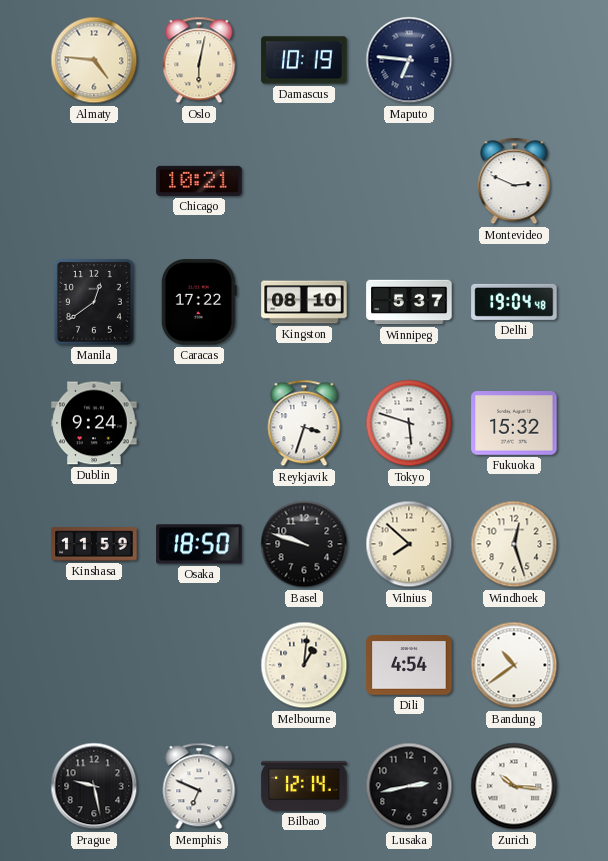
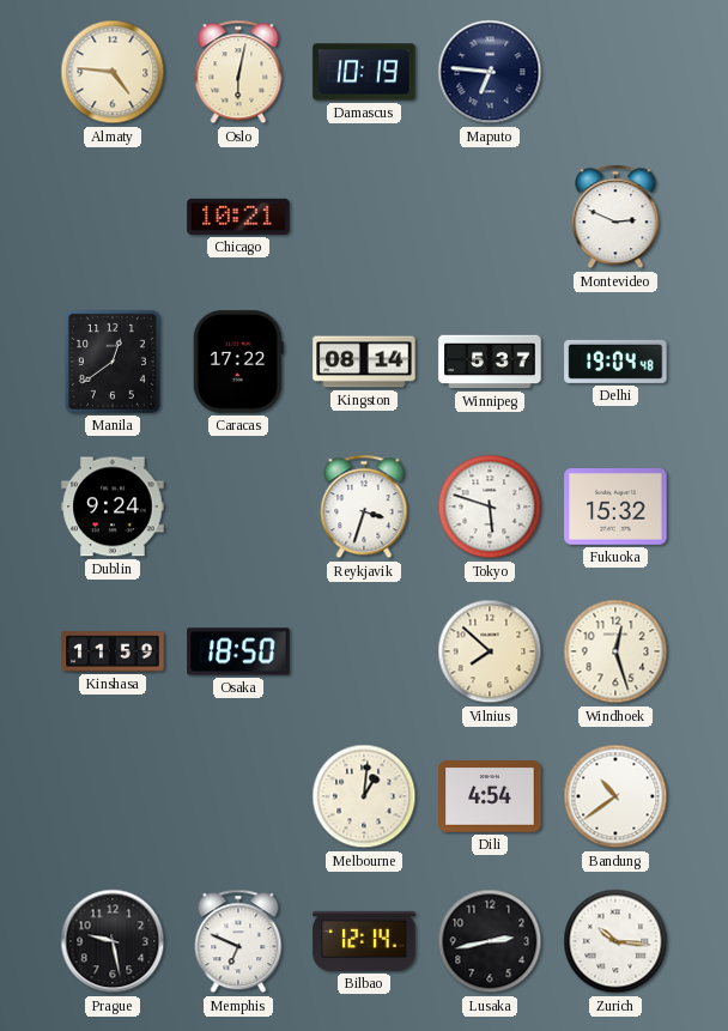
Kingston: 08:10 -> 08:14
Basel: 9:48 -> none
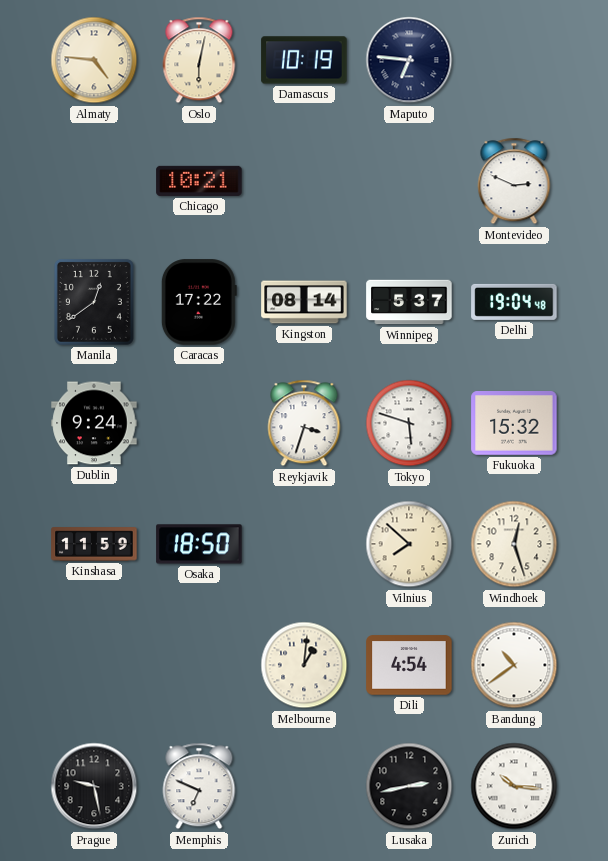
Bilbao: 12:14 -> none
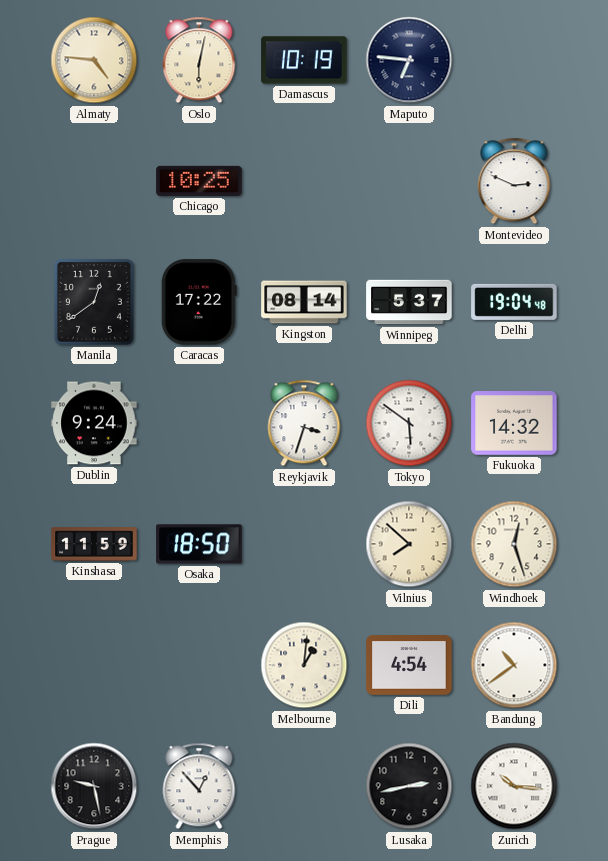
Chicago: 10:21 -> 10:25
Tokyo: 5:48 -> 5:51
Fukuoka: 15:32 -> 14:32
Memphis: 6:49 -> 12:53
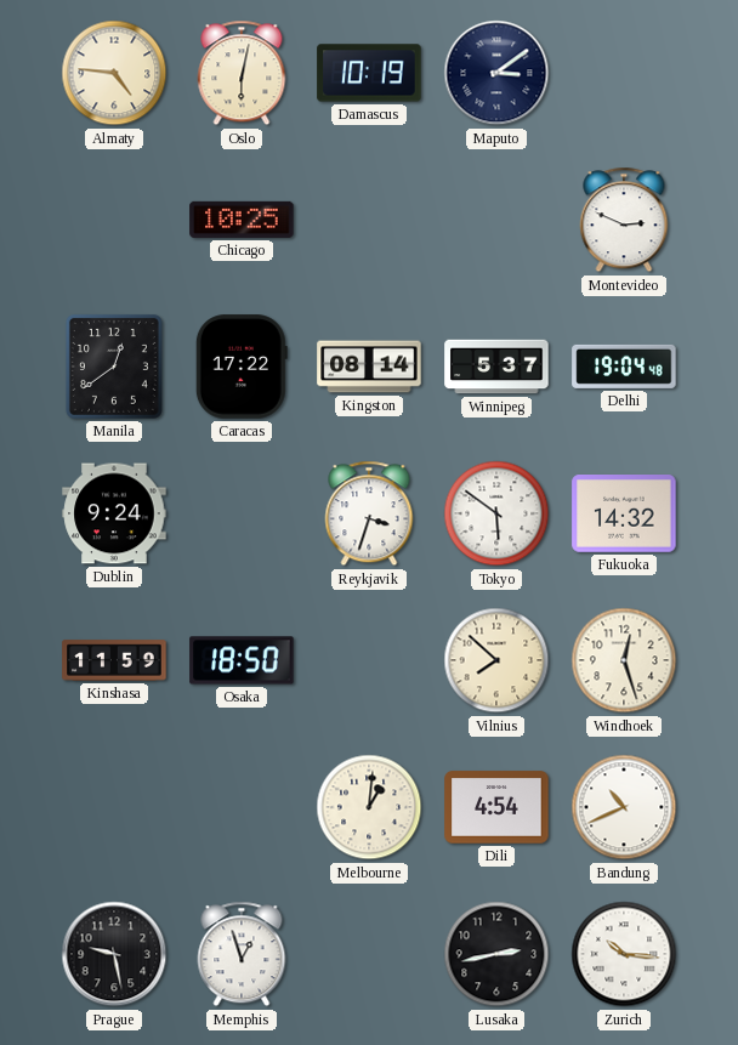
Maputo: 6:46 -> 3:09
Bandung: 10:39 -> 10:41
Memphis: 12:53 -> 12:57
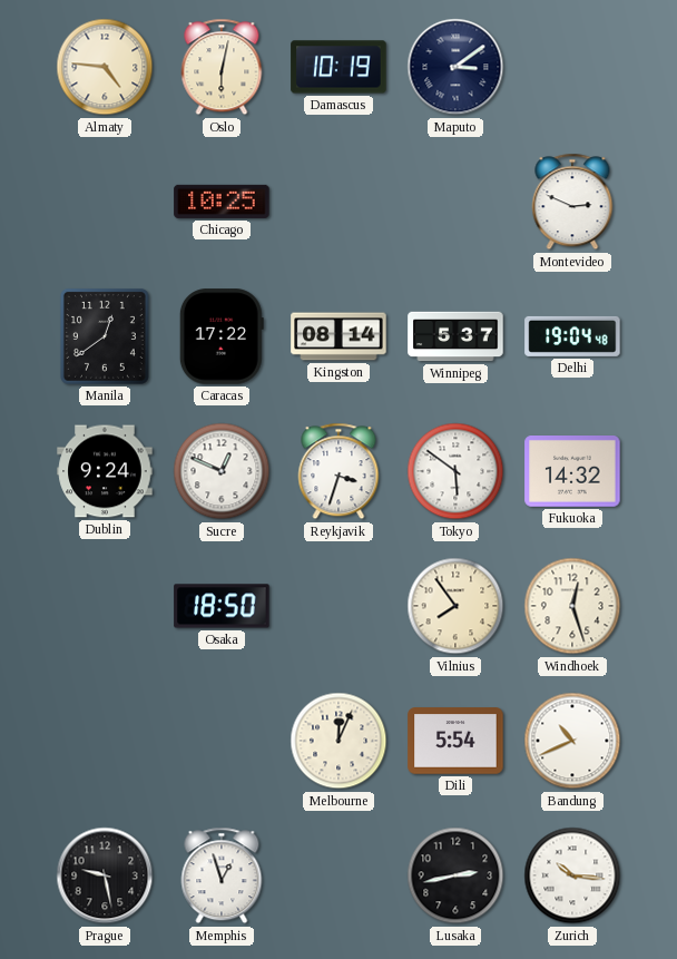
Sucre: none -> 12:49
Kinshasa: 11:59 -> none
Vilnius: 7:52 -> 7:54
Melbourne: 1:01 -> 12:04
Dili: 4:54 -> 5:54
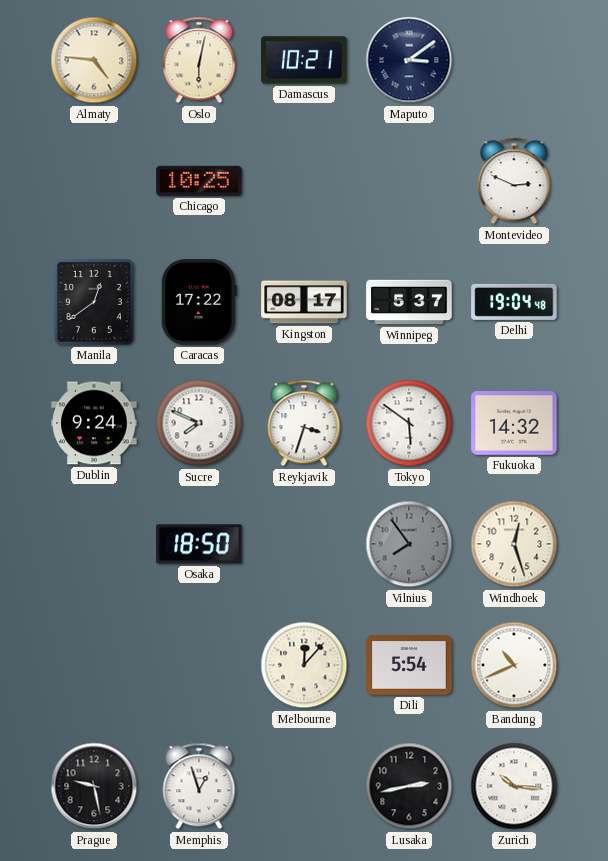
Damascus: 10:19 -> 10:21
Kingston: 08:14 -> 08:17
Sucre: 12:49 -> 7:49
Vilnius dial: cream -> grey
Melbourne: 12:04 -> 12:07
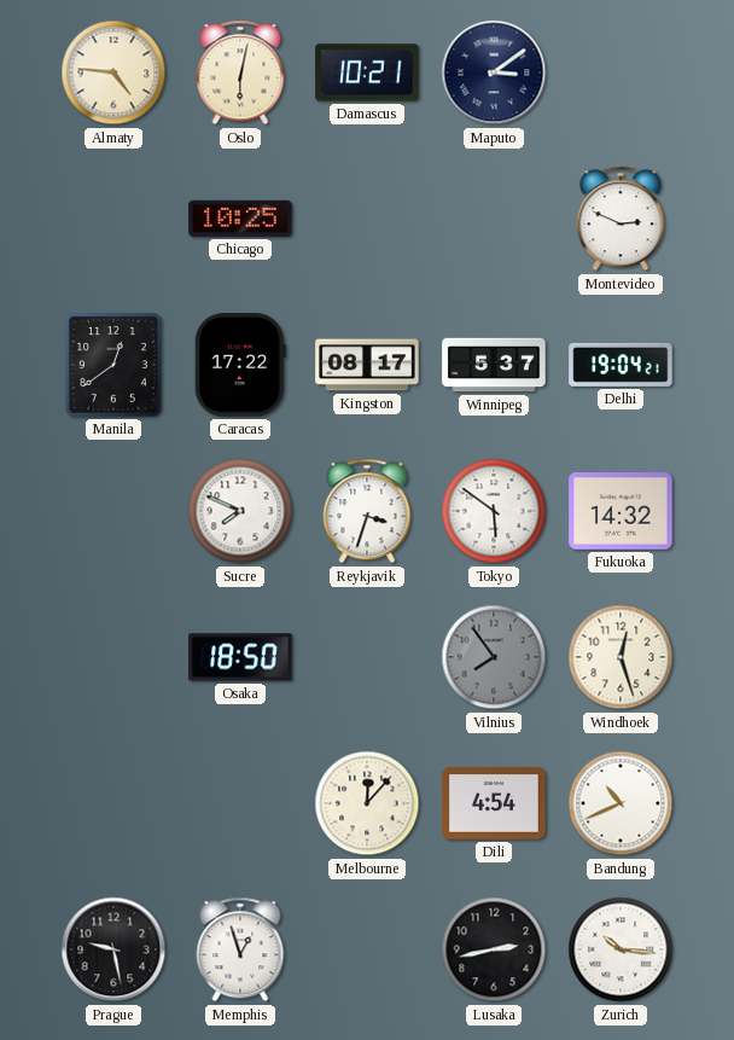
Delhi: 19:04:48 -> 19:04:21
Dublin: 9:24 -> none
Dili: 5:54 -> 4:54
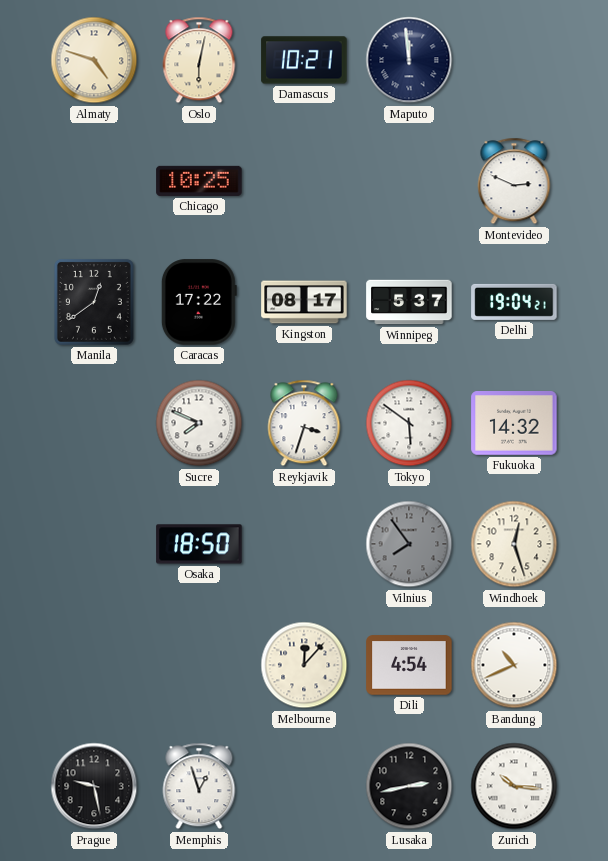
Almaty: 4:46 -> 4:48
Maputo: 3:09 -> 11:59
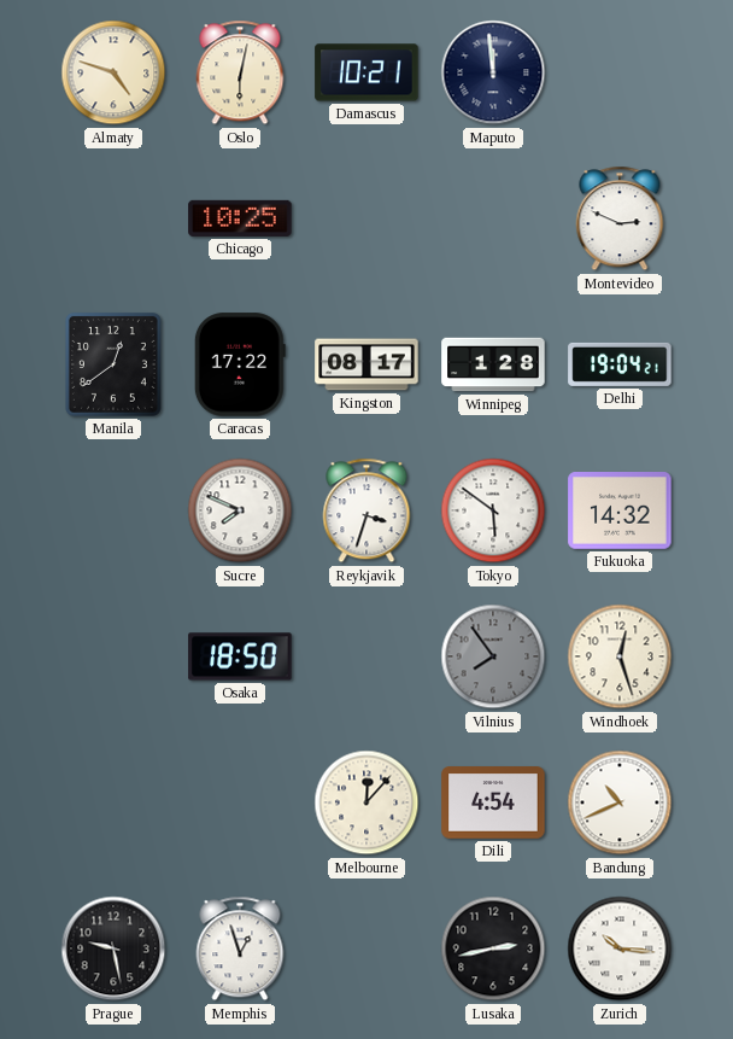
Winnipeg: 5:37 -> 1:28
